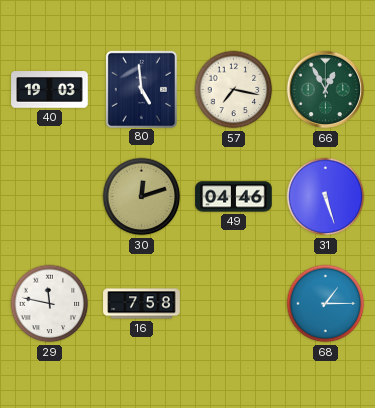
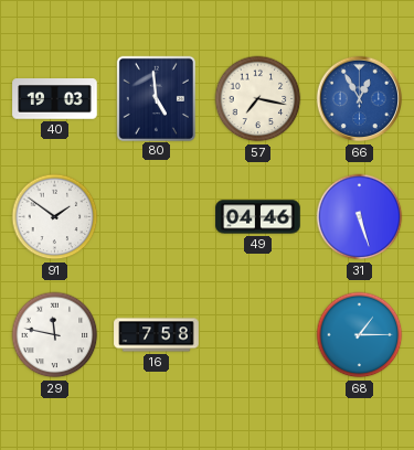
66 dial: green -> blue
91: none -> 1:51
30: 12:12 -> none
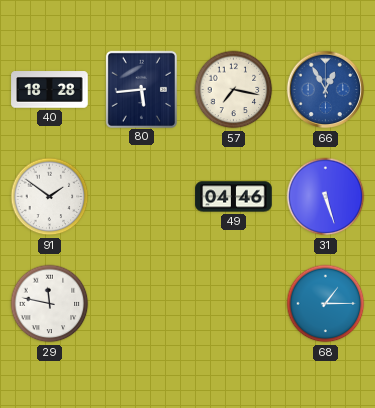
40: 19:03 -> 18:28
80: 4:59 -> 5:44
16: 7:58 -> none
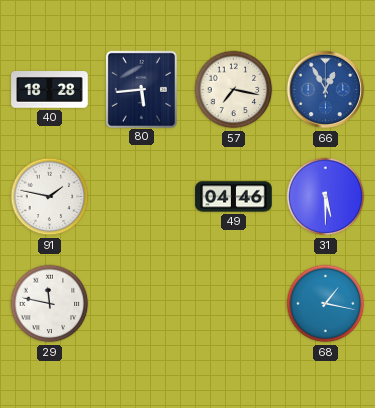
91: 1:51 -> 1:47
31: 5:27 -> 5:30
68: 1:15 -> 1:17
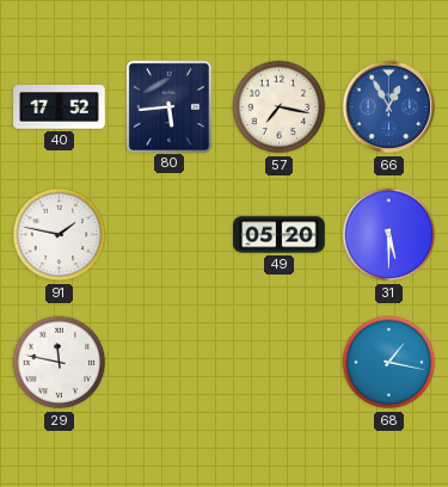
40: 18:28 -> 17:52
49: 04:46 -> 05:20
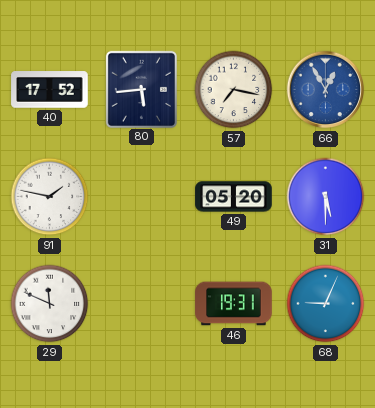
29: 11:47 -> 11:49
46: none -> 19:31
68: 1:17 -> 9:04
